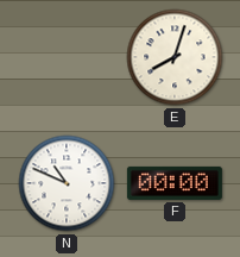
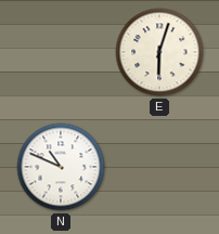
E: 8:03 -> 6:03
F: 00:00 -> none
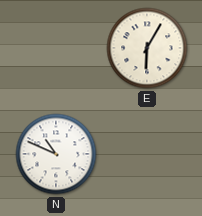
E: 6:03 -> 6:05
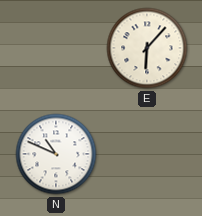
E: 6:05 -> 6:07
